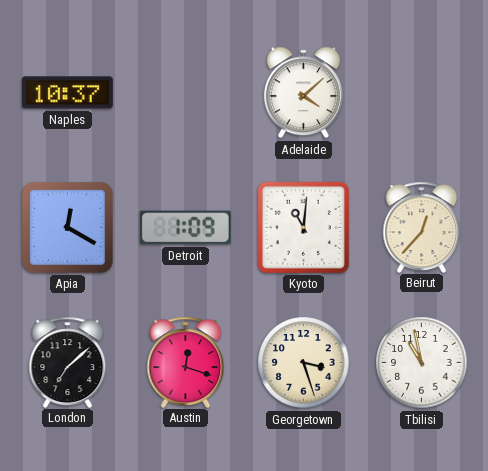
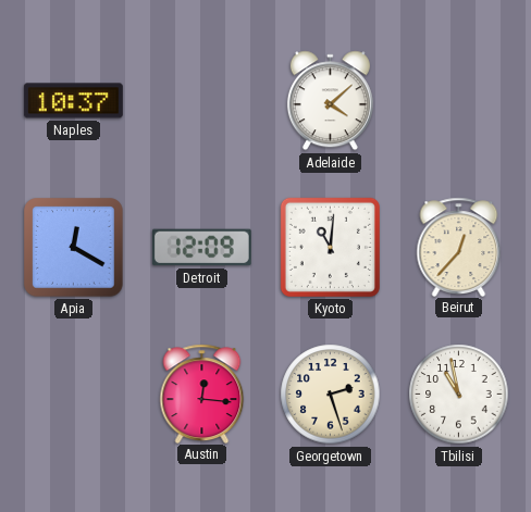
Detroit: 1:09 -> 12:09
London: 7:08 -> none
Austin: 12:18 -> 12:16
Georgetown: 3:27 -> 2:27
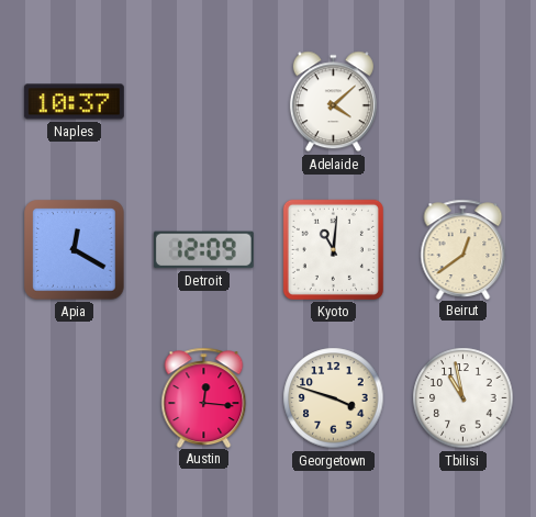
Beirut: 12:37 -> 12:39
Georgetown: 2:27 -> 3:48
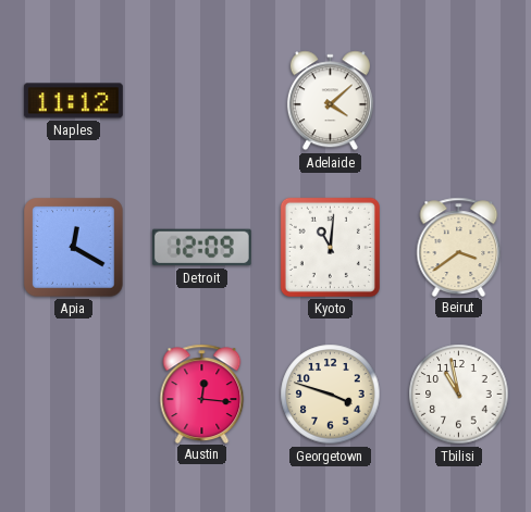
Naples: 10:37 -> 11:12
Beirut: 12:39 -> 3:39
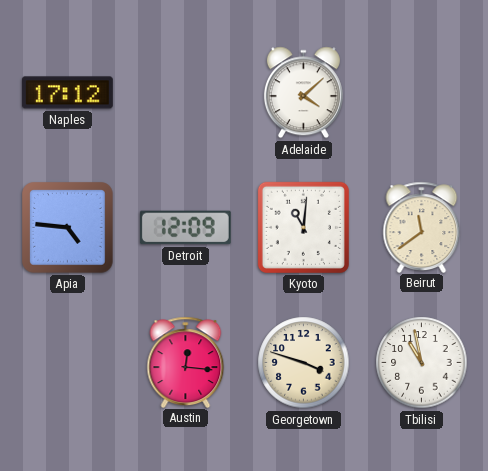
Naples: 11:12 -> 17:12
Apia: 12:20 -> 4:46
Beirut: 3:39 -> 11:39
